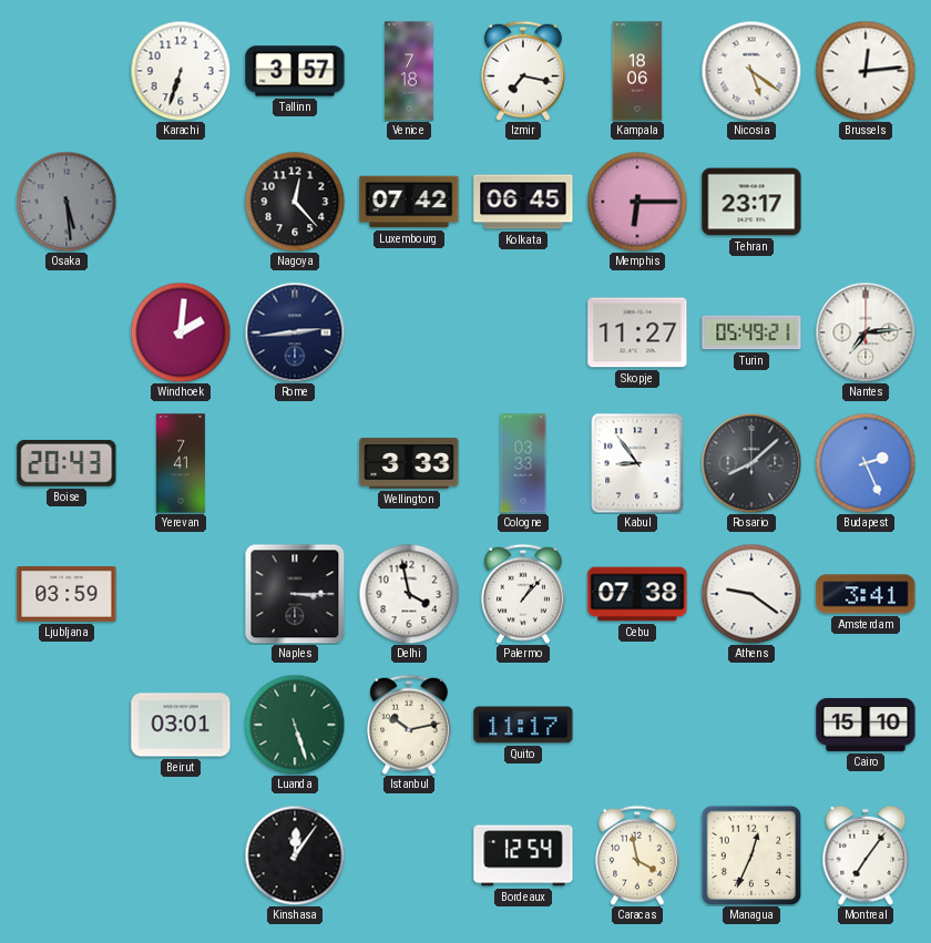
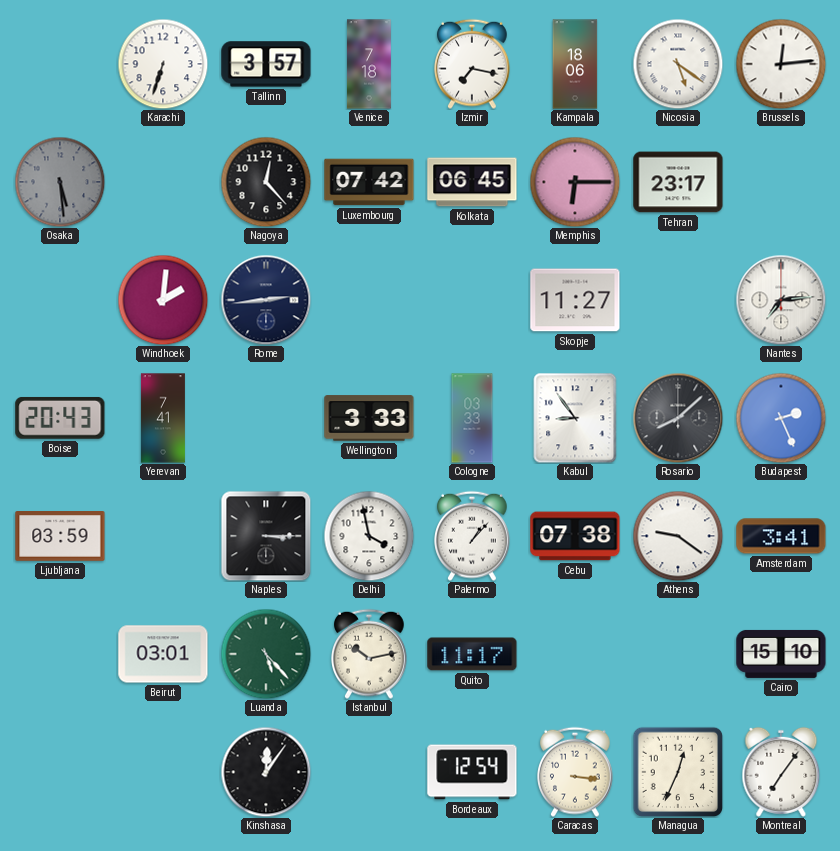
Turin: 05:49 -> none
Luanda: 5:27 -> 5:23
Caracas: 3:58 -> 3:16
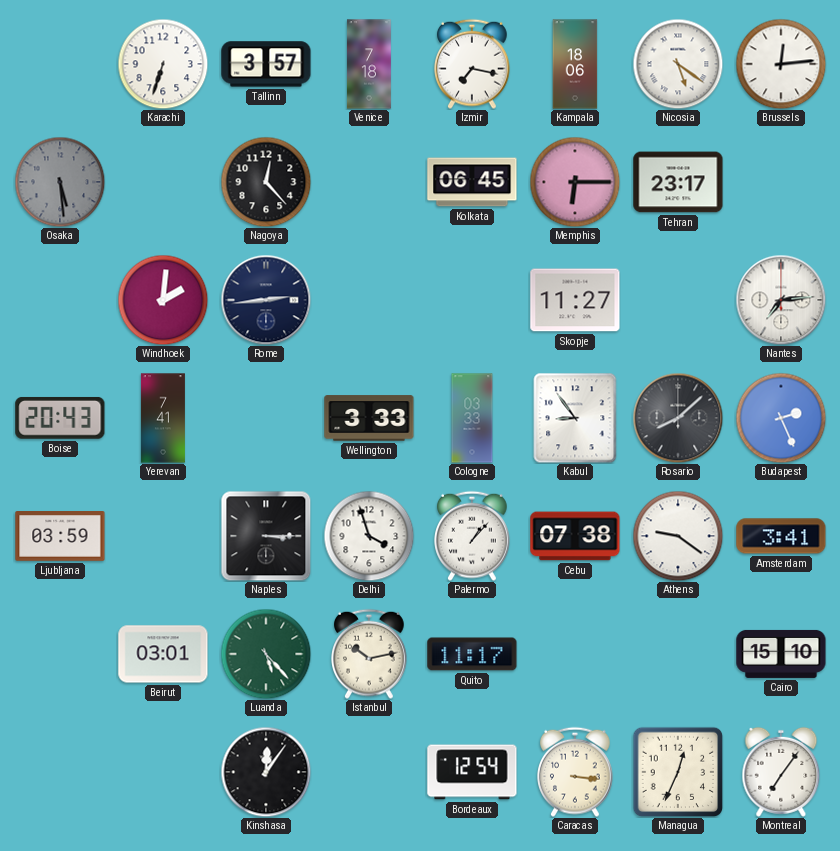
Luxembourg: 07:42 -> none
Delhi: 3:58 -> 3:57
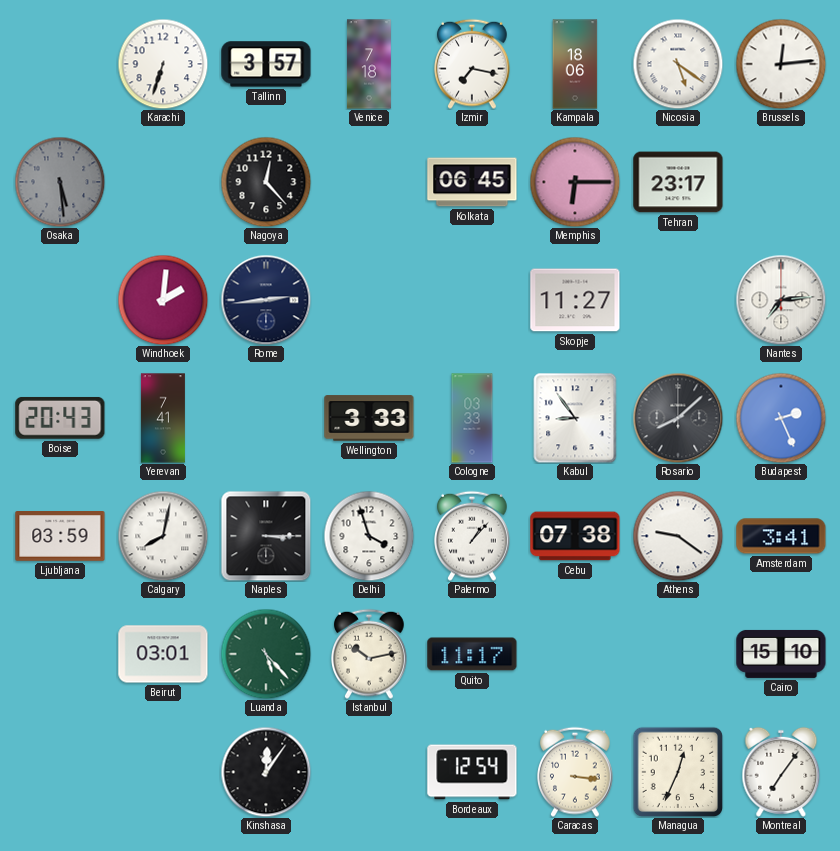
Calgary: none -> 8:02
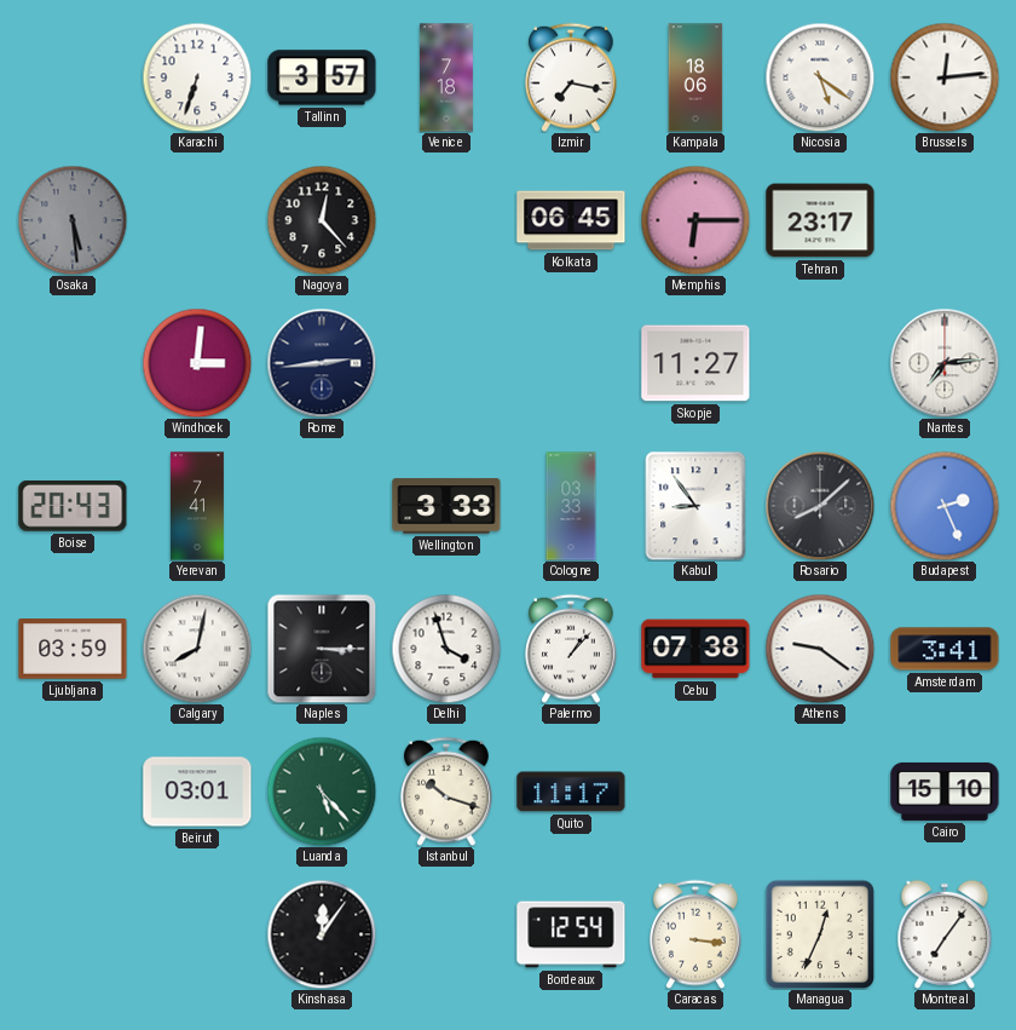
Windhoek: 2:01 -> 3:01
Istanbul: 10:13 -> 10:18
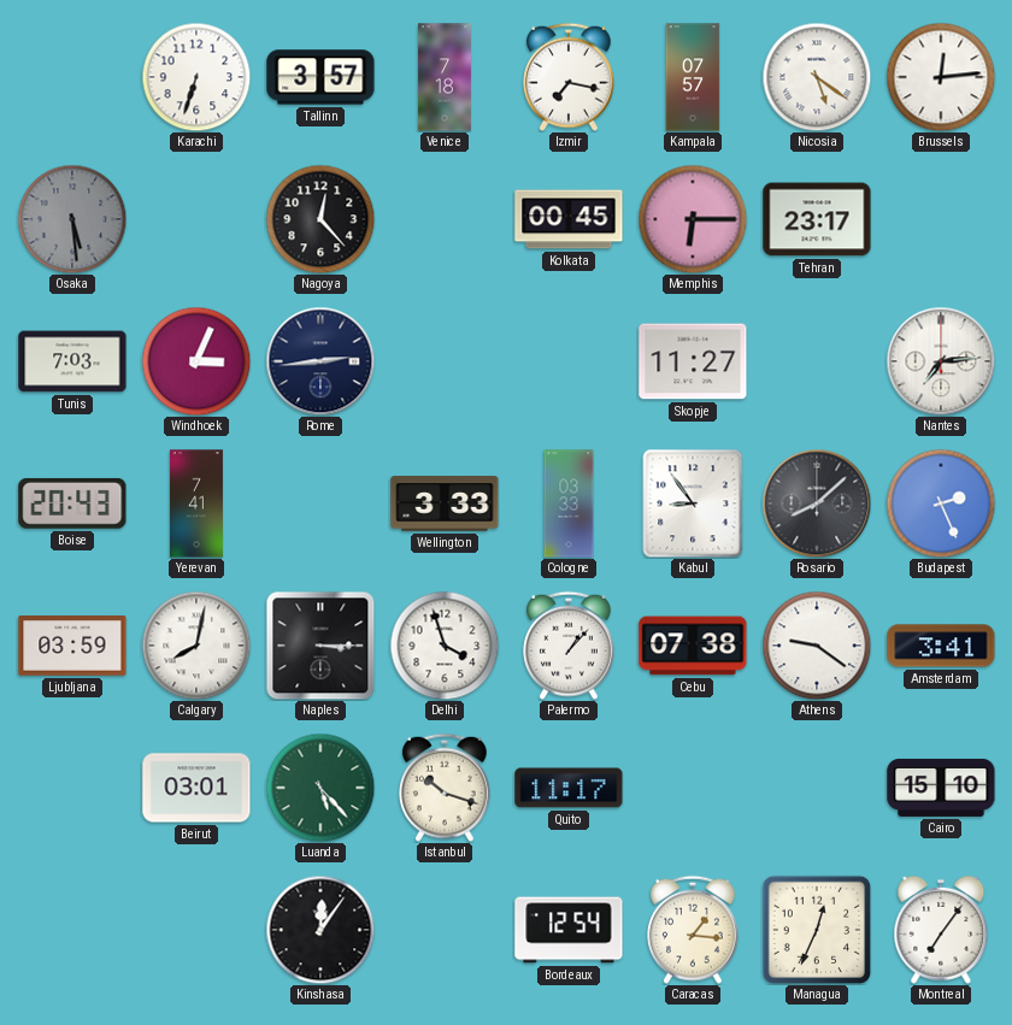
Kampala: 18:06 -> 07:57
Kolkata: 06:45 -> 00:45
Tunis: none -> 7:03
Windhoek: 3:01 -> 3:04
Caracas: 3:16 -> 1:16
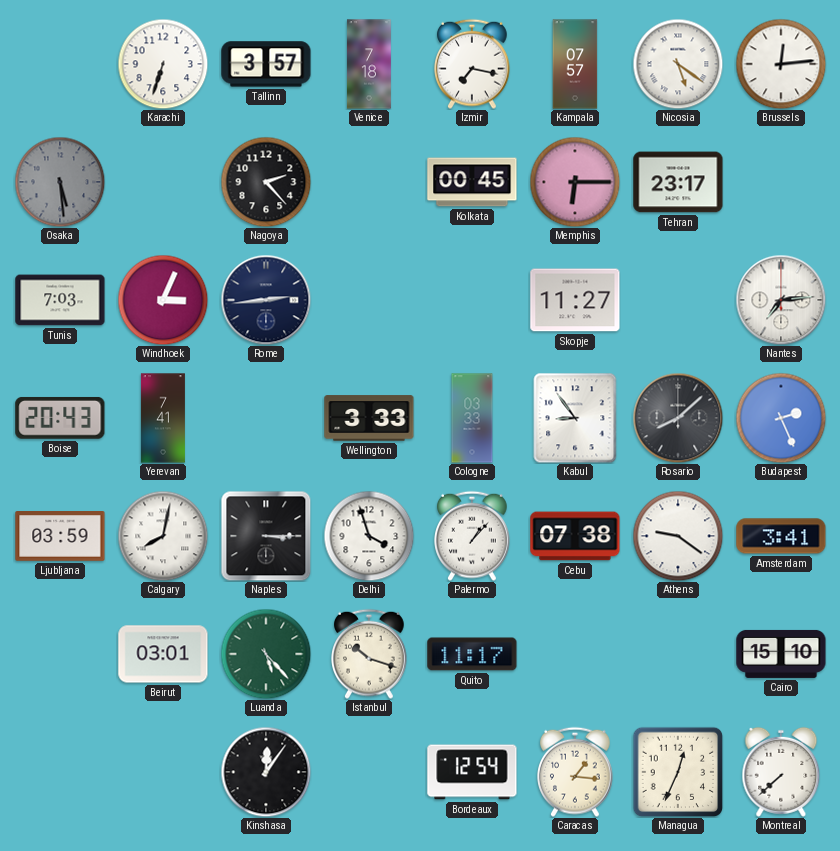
Nagoya: 12:23 -> 2:23
Montreal: 7:06 -> 7:38
